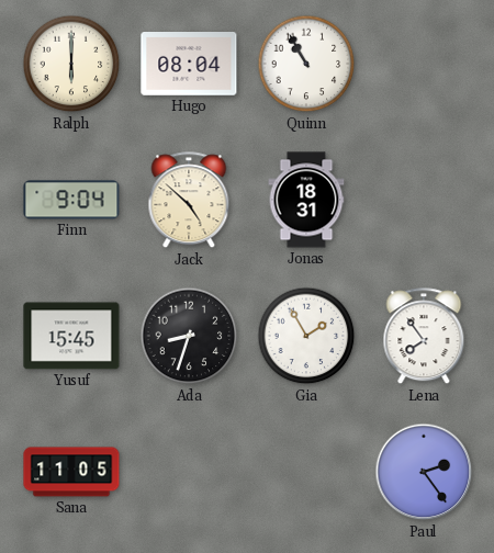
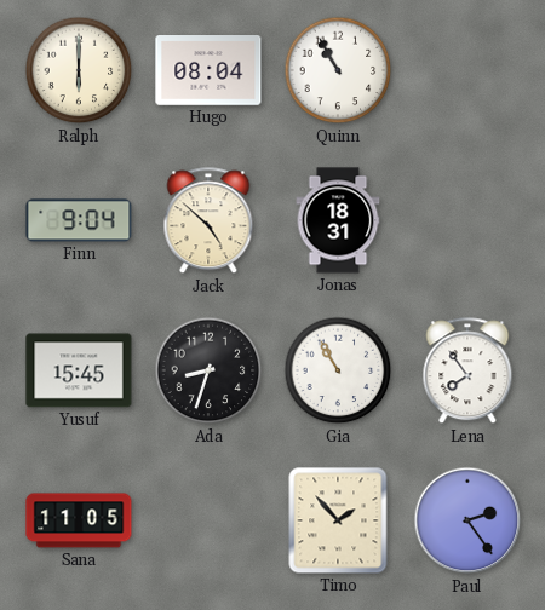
Gia: 1:55 -> 10:55
Timo: none -> 1:53
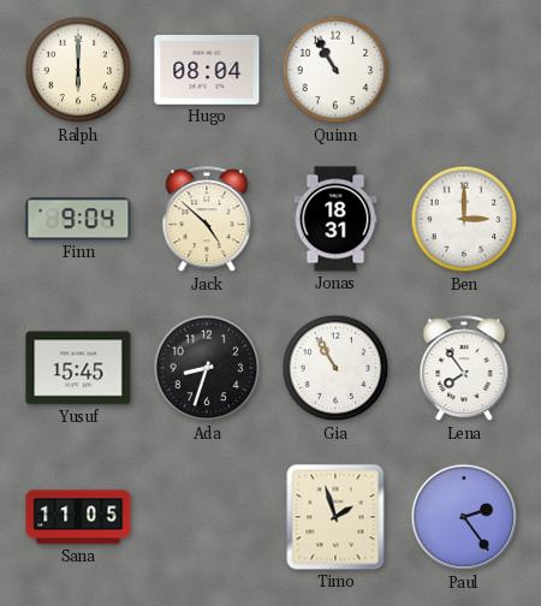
Ben: none -> 3:00
Timo: 1:53 -> 1:57
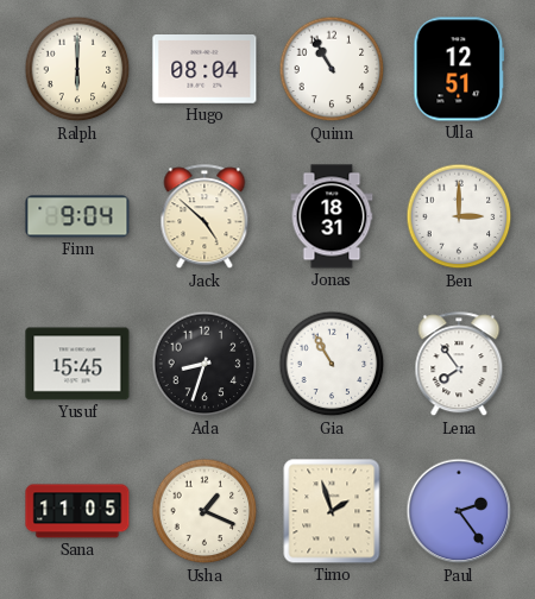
Ulla: none -> 12:51
Usha: none -> 1:19
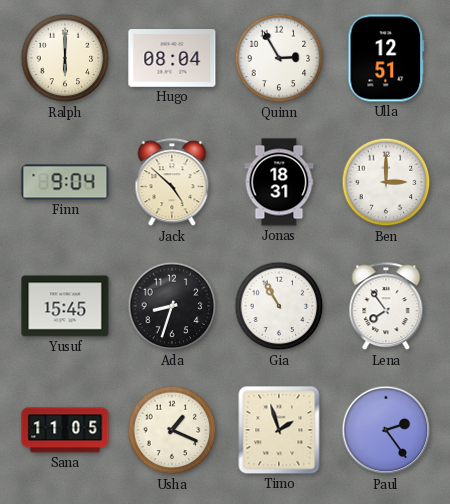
Quinn: 10:55 -> 2:55
